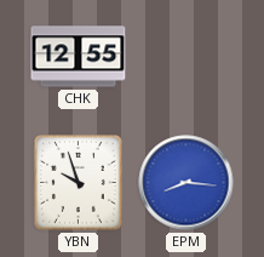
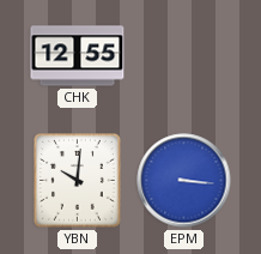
YBN: 9:57 -> 10:01
EPM: 8:16 -> 3:16
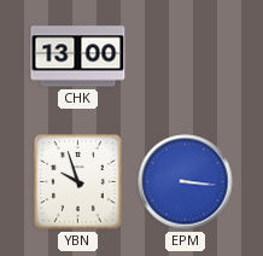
CHK: 12:55 -> 13:00
YBN: 10:01 -> 9:57
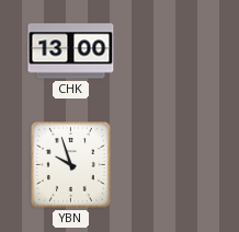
EPM: 3:16 -> none
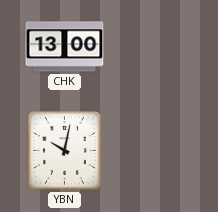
YBN: 9:57 -> 10:02
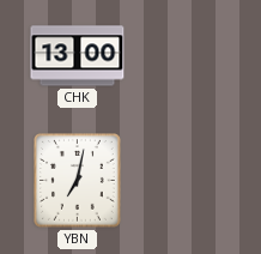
YBN: 10:02 -> 7:02
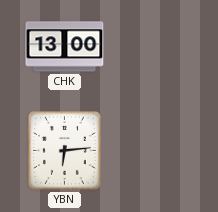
YBN: 7:02 -> 6:14
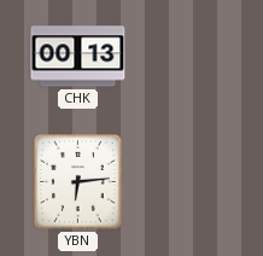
CHK: 13:00 -> 00:13
